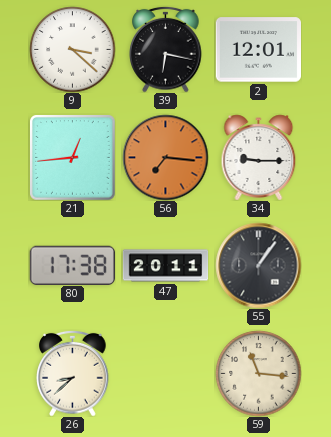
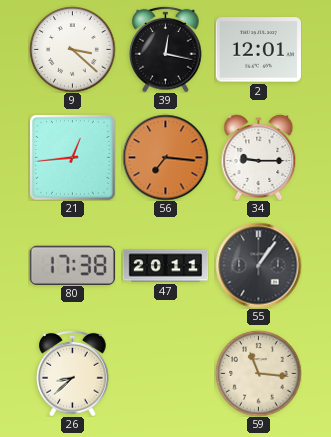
39: 6:17 -> 12:17
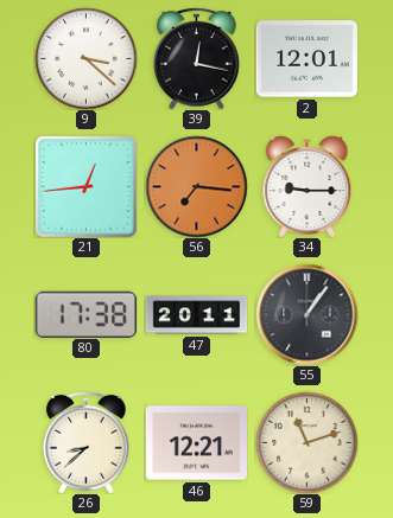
46: none -> 12:21
59: 11:16 -> 11:12
